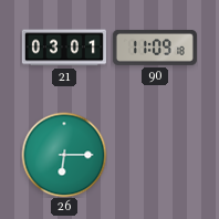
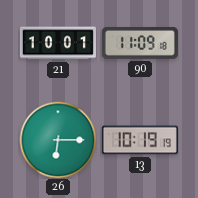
21: 03:01 -> 10:01
13: none -> 10:19
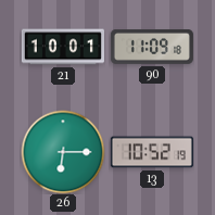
13: 10:19 -> 10:52
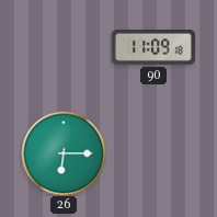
21: 10:01 -> none
13: 10:52 -> none
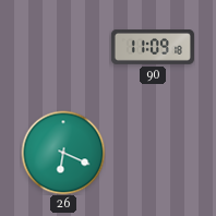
26: 6:15 -> 6:19
